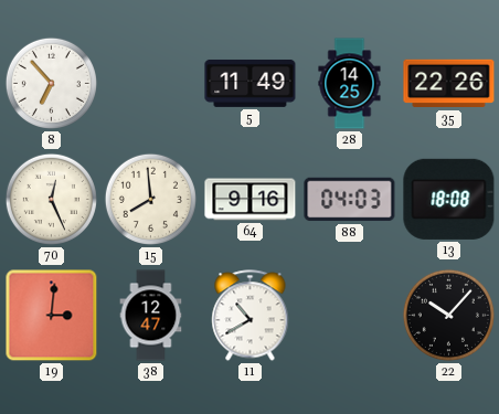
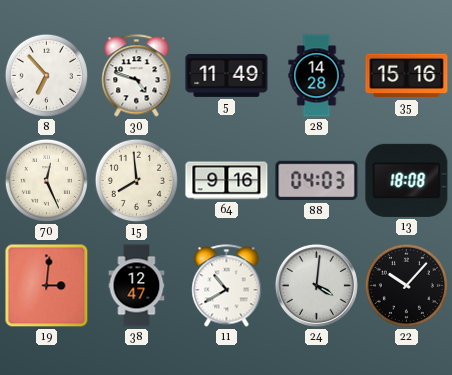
30: none -> 4:48
28: 14:25 -> 14:28
35: 22:26 -> 15:16
24: none -> 4:01
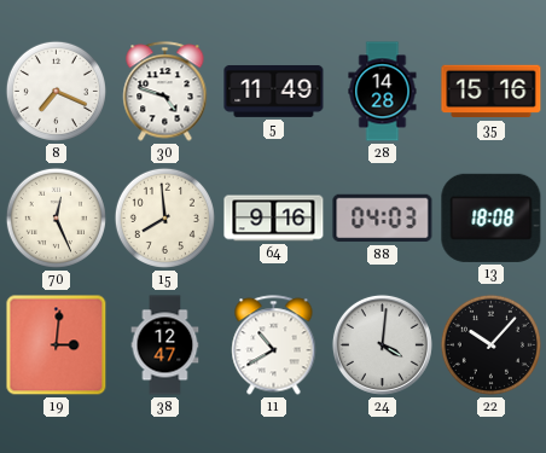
8: 6:53 -> 7:19
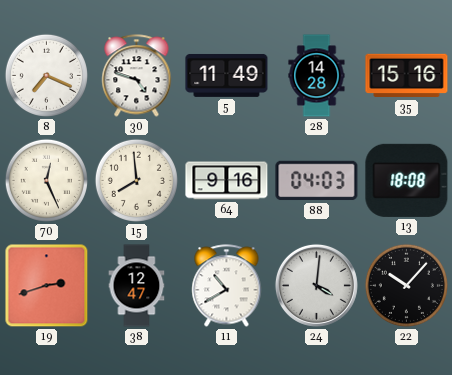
19: 3:01 -> 2:42
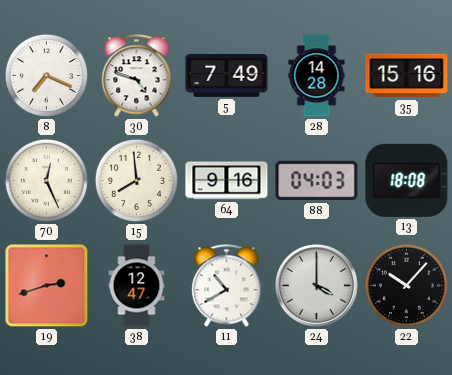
5: 11:49 -> 7:49
24: 4:01 -> 4:00
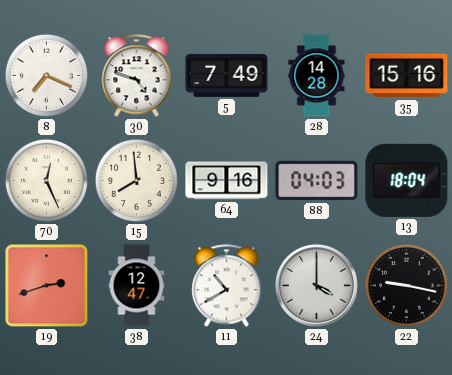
13: 18:08 -> 18:04
22: 10:07 -> 9:17
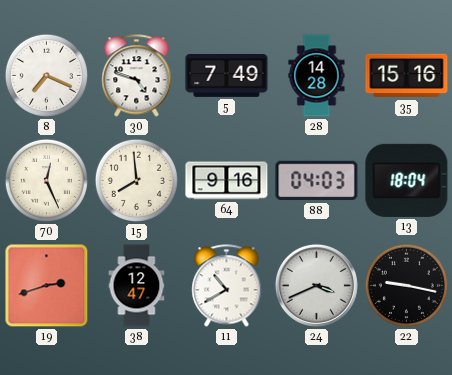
24: 4:00 -> 3:41
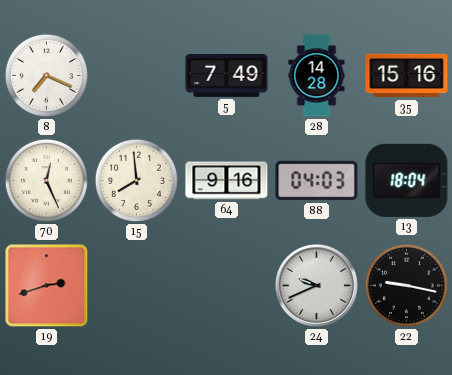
30: 4:48 -> none
38: 12:47 -> none
11: 10:40 -> none
24: 3:41 -> 9:41
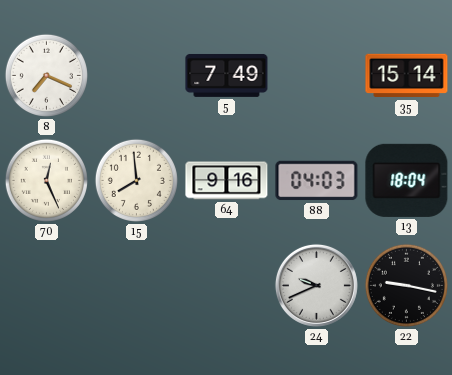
28: 14:28 -> none
35: 15:16 -> 15:14
19: 2:42 -> none
